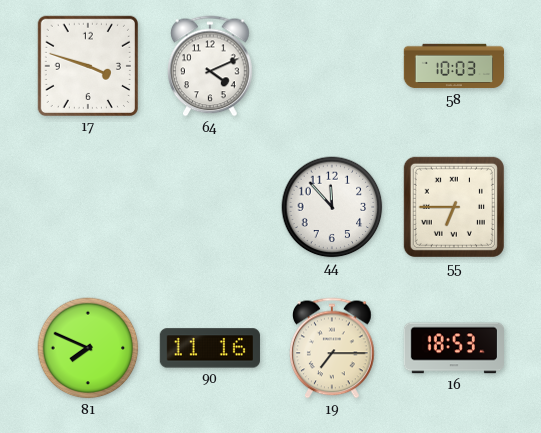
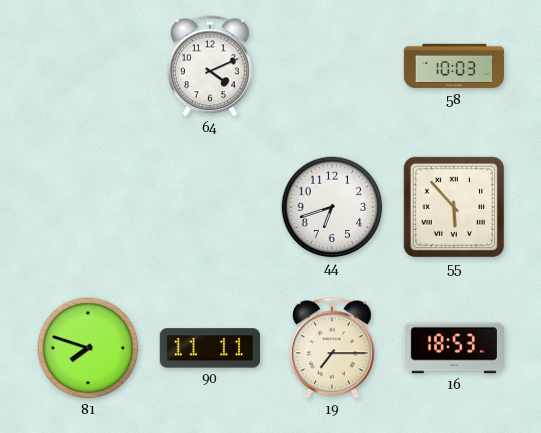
17: 3:48 -> none
44: 11:53 -> 6:42
55: 6:45 -> 5:53
81: 7:49 -> 7:48
90: 11:16 -> 11:11
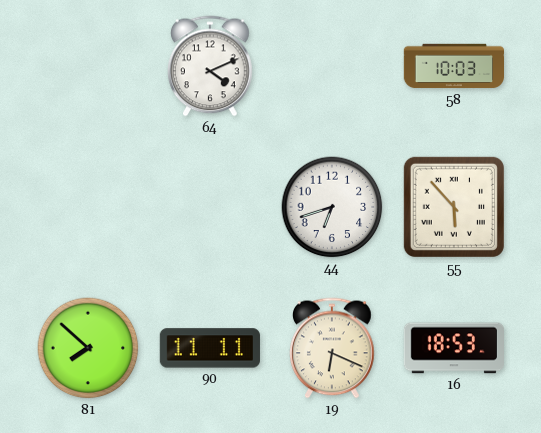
81: 7:48 -> 7:52
19: 7:15 -> 6:19
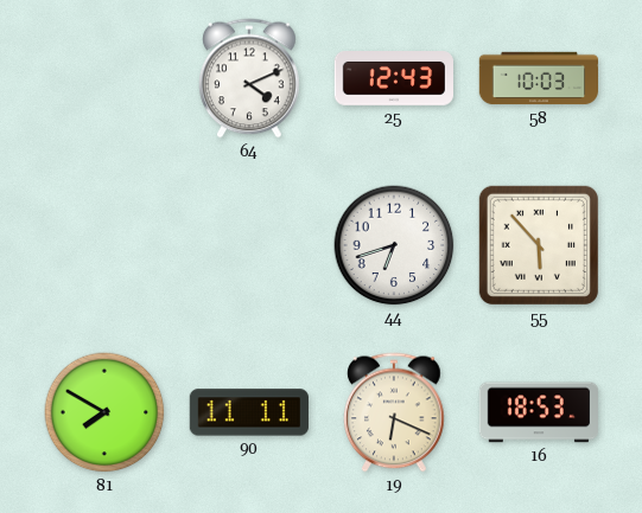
25: none -> 12:43
81: 7:52 -> 7:50
